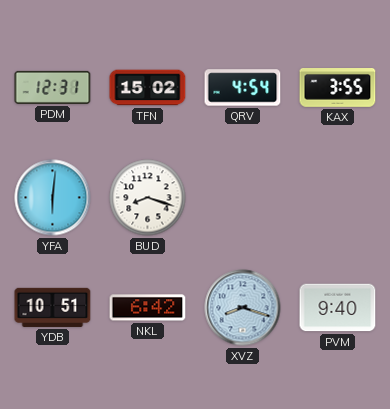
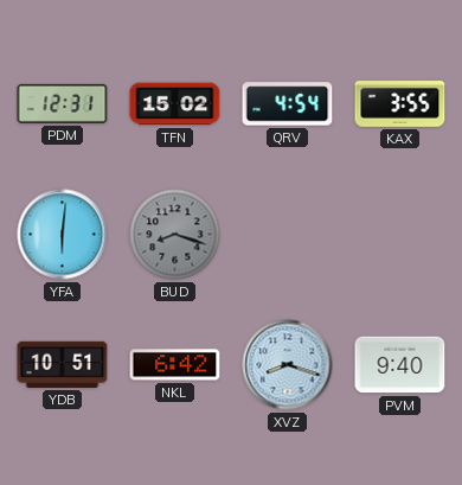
BUD dial: white -> grey
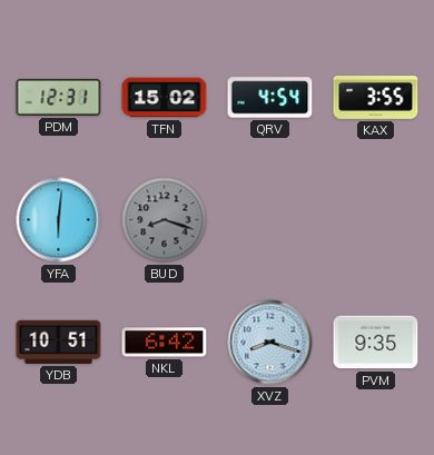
PVM: 9:40 -> 9:35
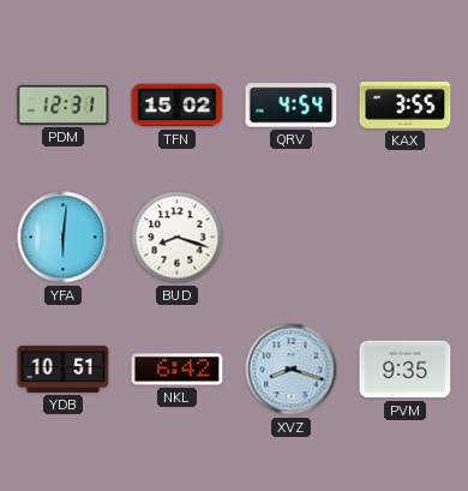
BUD dial: grey -> white
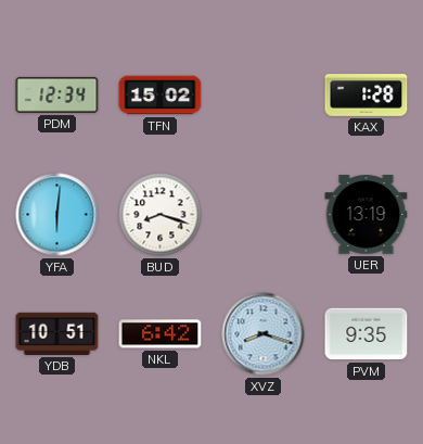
PDM: 12:31 -> 12:34
QRV: 4:54 -> none
KAX: 3:55 -> 1:28
UER: none -> 13:19
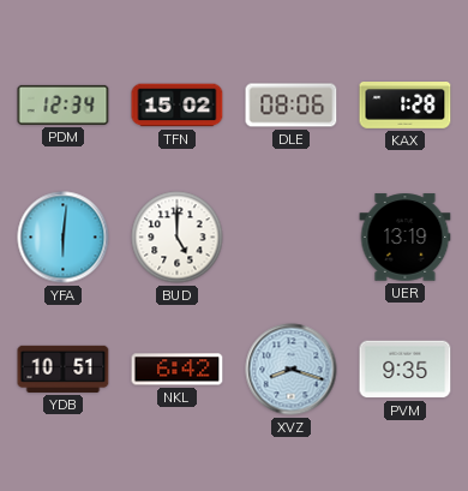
DLE: none -> 08:06
BUD: 8:18 -> 5:00
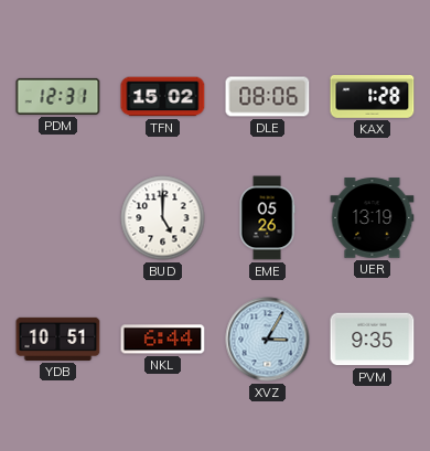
PDM: 12:34 -> 12:31
YFA: 6:01 -> none
EME: none -> 05:26
NKL: 6:42 -> 6:44
XVZ: 8:18 -> 3:05
